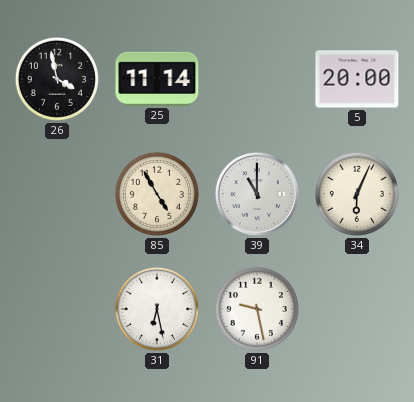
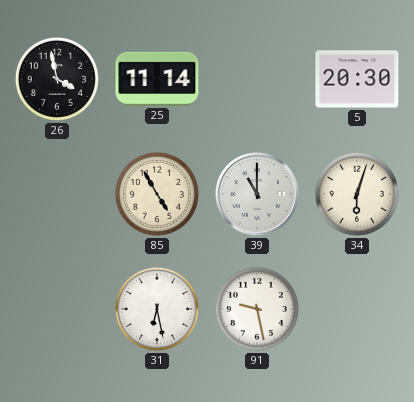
5: 20:00 -> 20:30
34: 6:04 -> 6:03
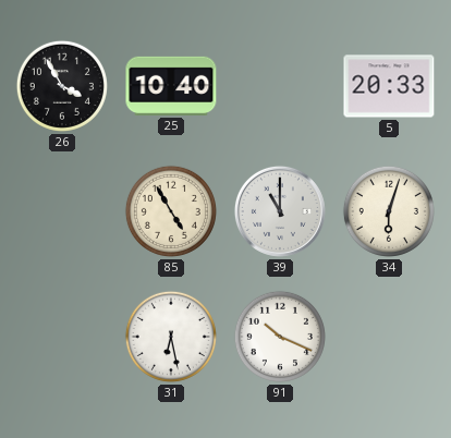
26: 3:58 -> 3:55
25: 11:14 -> 10:40
5: 20:30 -> 20:33
91: 9:28 -> 10:19
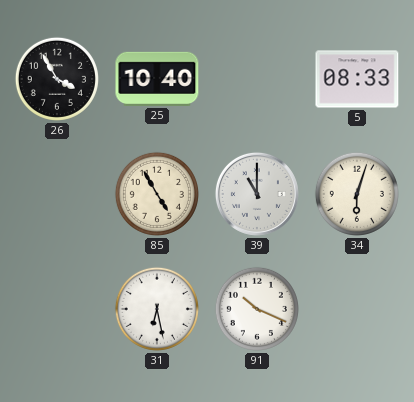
5: 20:33 -> 08:33
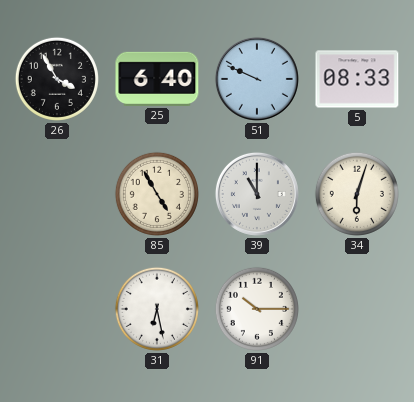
25: 10:40 -> 6:40
51: none -> 9:49
91: 10:19 -> 10:15
